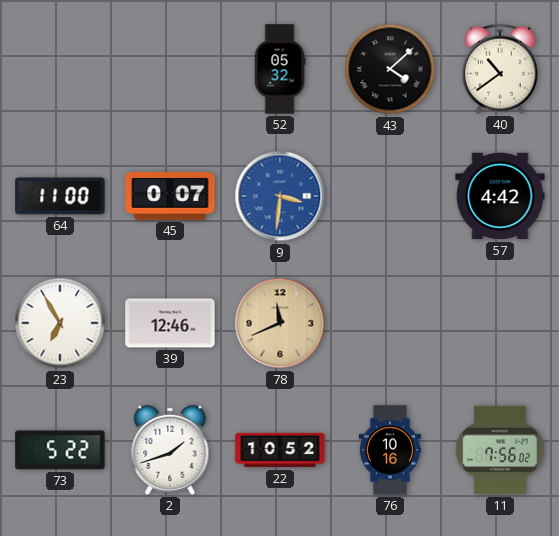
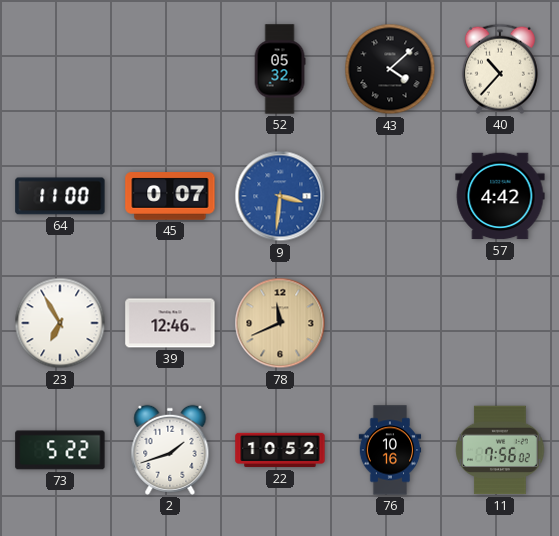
40: 10:39 -> 10:37
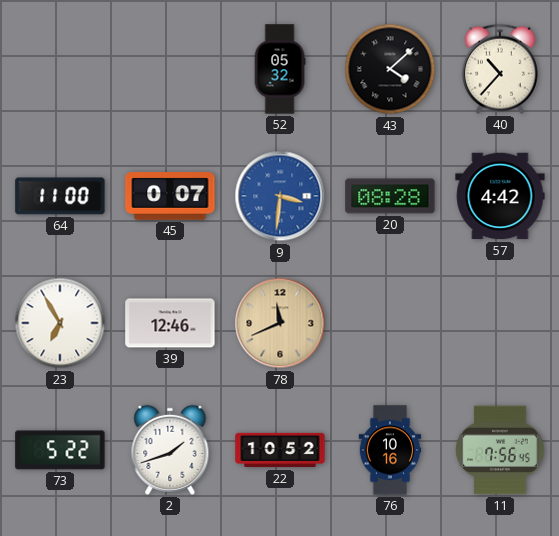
20: none -> 08:28
11: 7:56:02 -> 7:56:45
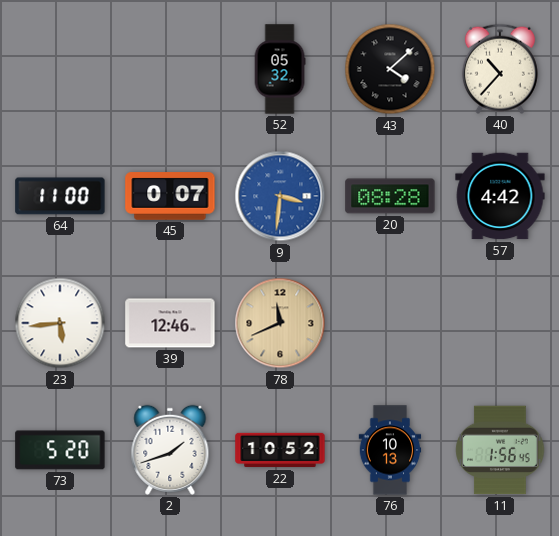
23: 6:55 -> 5:44
73: 5:22 -> 5:20
76: 10:16 -> 10:13
11: 7:56 -> 1:56
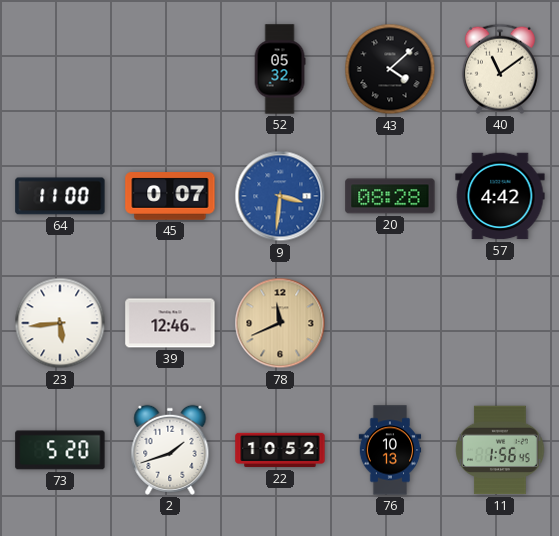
40: 10:37 -> 11:09
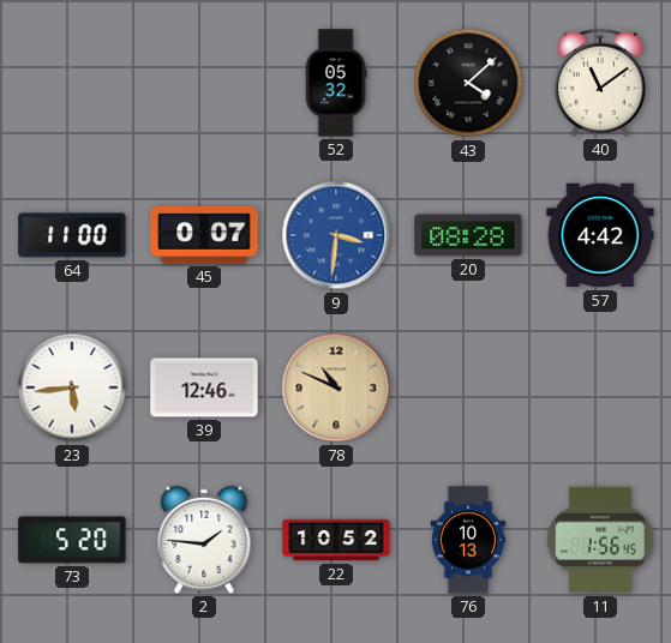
78: 11:41 -> 10:49
2: 1:42 -> 1:46
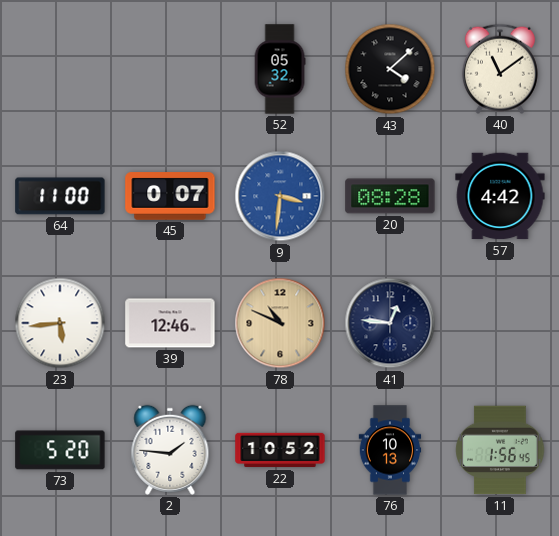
41: none -> 12:46
